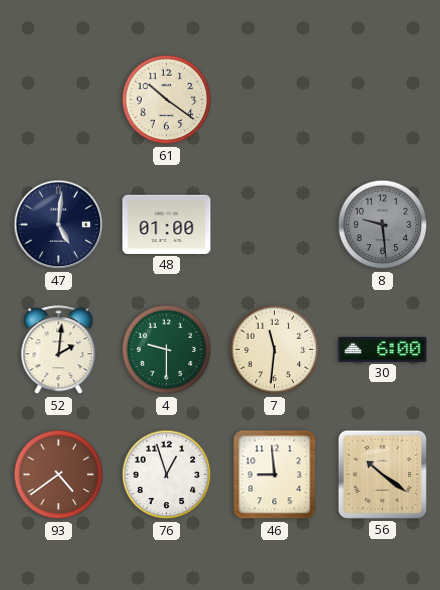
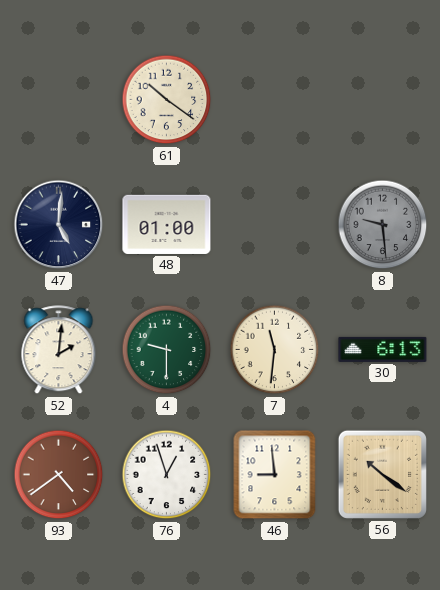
30: 6:00 -> 6:13
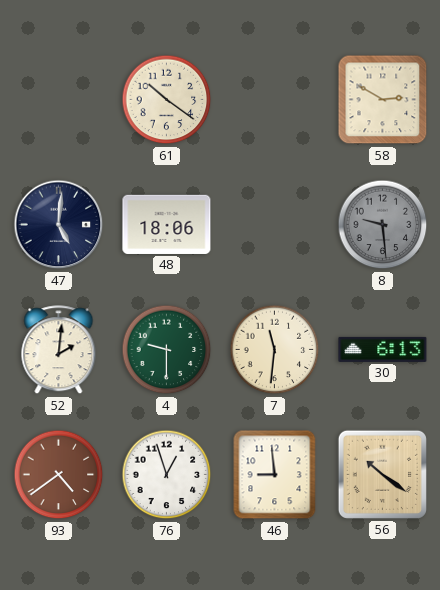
58: none -> 2:50
48: 01:00 -> 18:06
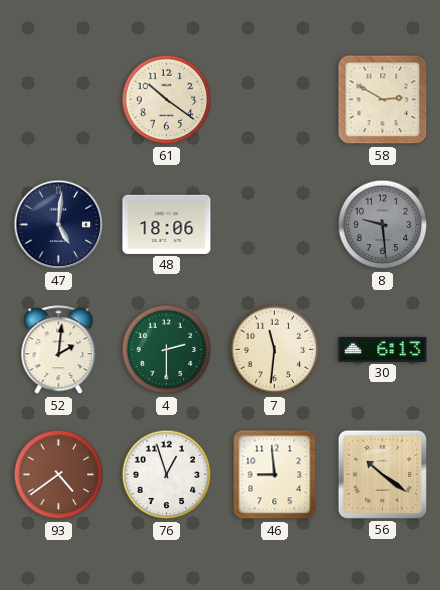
4: 9:30 -> 2:30
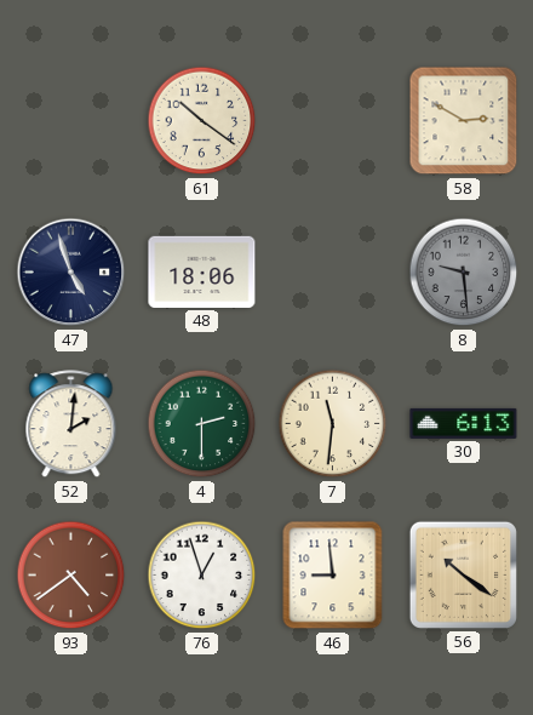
47: 5:01 -> 4:57
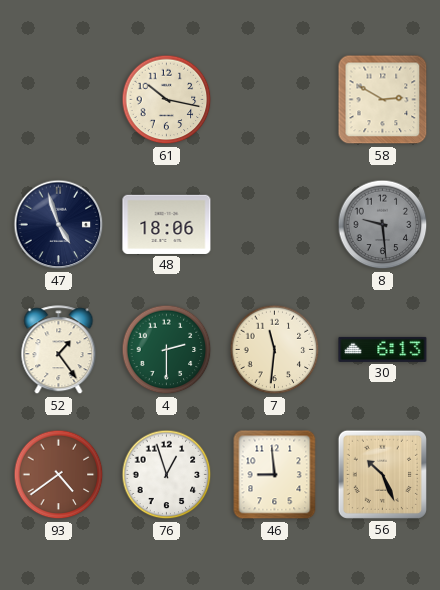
61: 10:21 -> 10:17
52: 2:01 -> 1:24
56: 10:21 -> 10:26
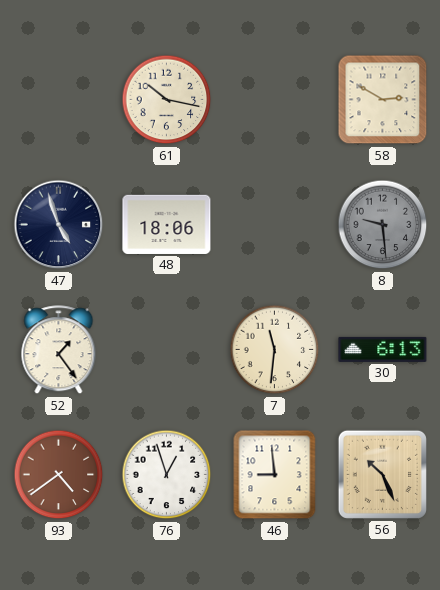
4: 2:30 -> none
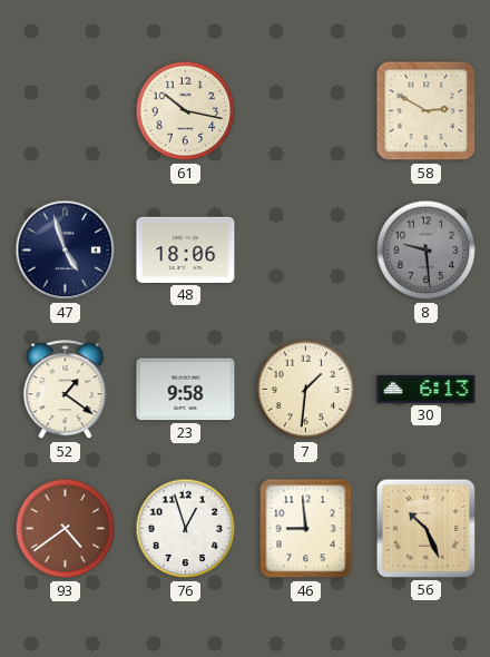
52: 1:24 -> 1:21
23: none -> 9:58
7: 11:31 -> 1:31
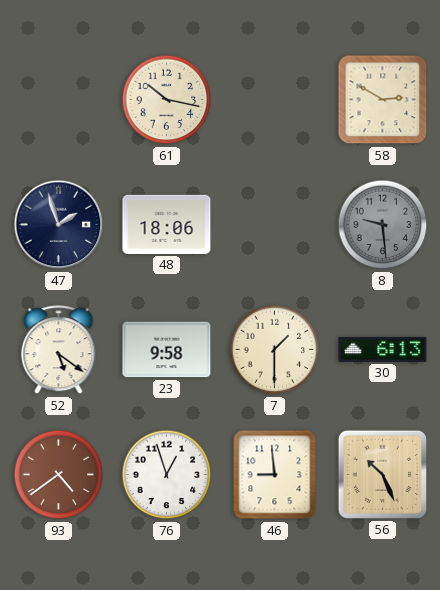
47: 4:57 -> 1:57
52: 1:21 -> 5:21
7: 1:31 -> 1:30
